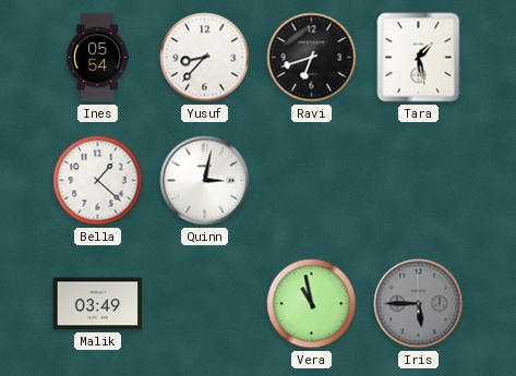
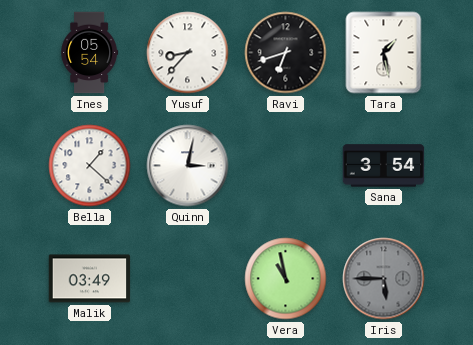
Sana: none -> 3:54
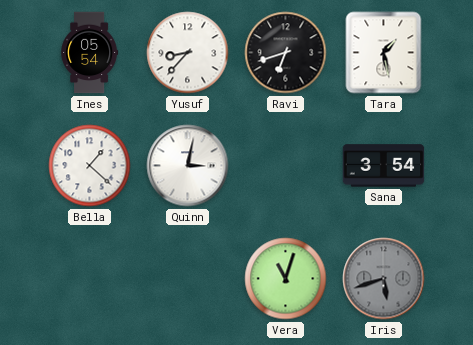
Malik: 03:49 -> none
Vera: 10:58 -> 11:03
Iris: 5:45 -> 5:42
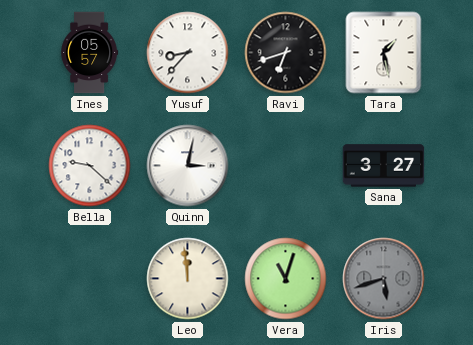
Ines: 05:54 -> 05:57
Bella: 1:22 -> 9:22
Sana: 3:54 -> 3:27
Leo: none -> 11:59
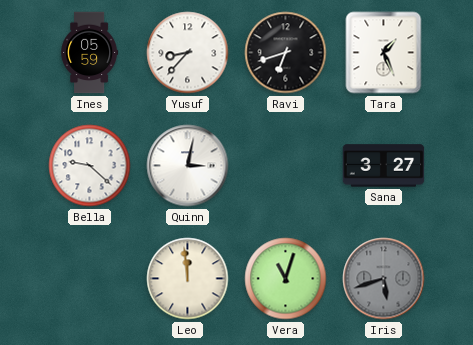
Ines: 05:57 -> 05:59
Tara: 1:28 -> 1:26
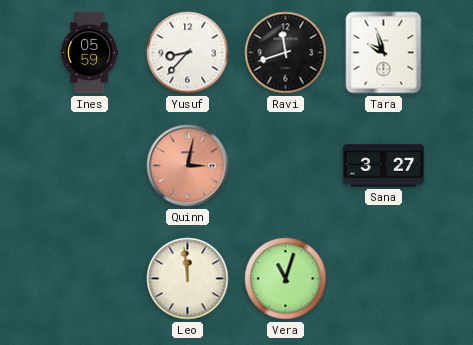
Ravi: 6:42 -> 11:42
Tara: 1:26 -> 9:57
Bella: 9:22 -> none
Quinn dial: white -> salmon
Iris: 5:42 -> none
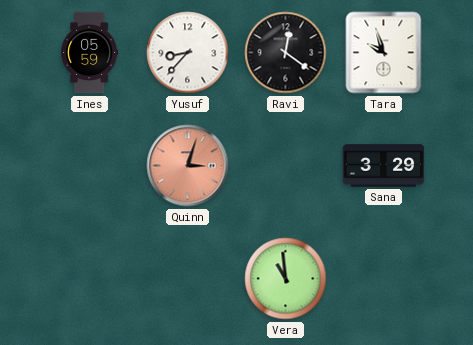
Ravi: 11:42 -> 12:21
Quinn: 3:02 -> 3:03
Sana: 3:27 -> 3:29
Leo: 11:59 -> none
Vera: 11:03 -> 10:59
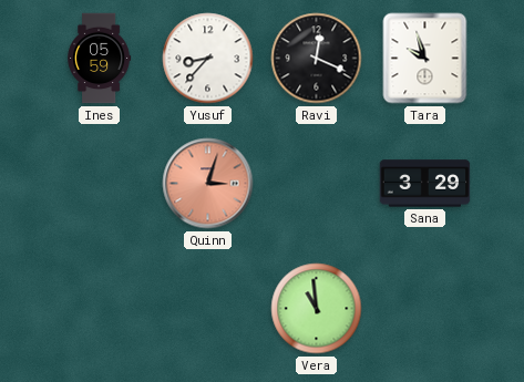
Ravi: 12:21 -> 12:19
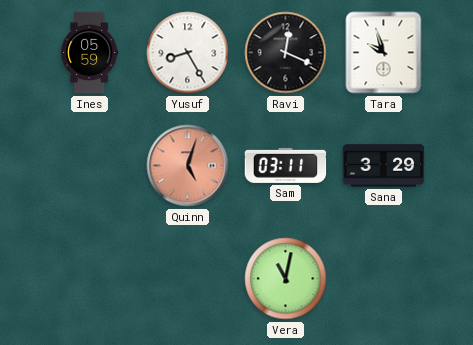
Yusuf: 8:37 -> 8:25
Quinn: 3:03 -> 5:03
Sam: none -> 03:11
Vera: 10:59 -> 11:02
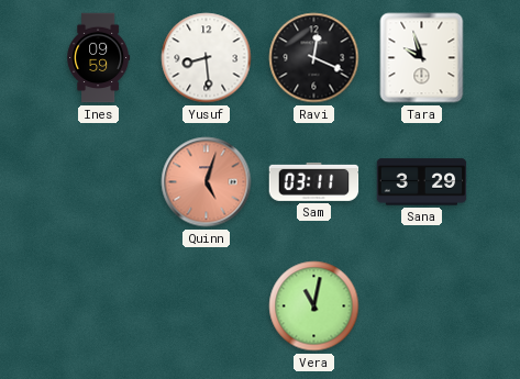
Ines: 05:59 -> 09:59
Yusuf: 8:25 -> 8:29
